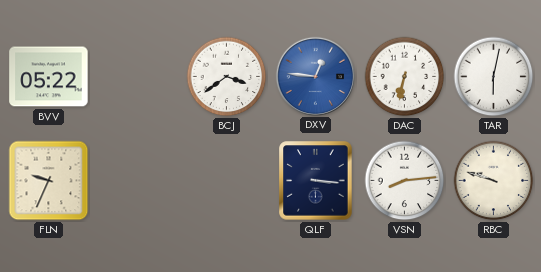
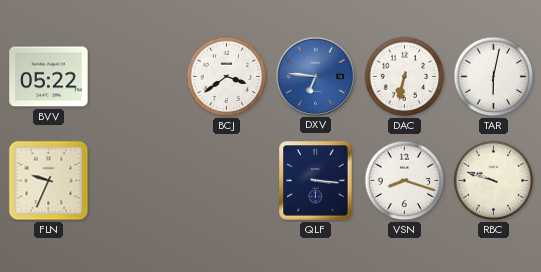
DXV: 12:46 -> 6:46
VSN: 8:14 -> 8:18
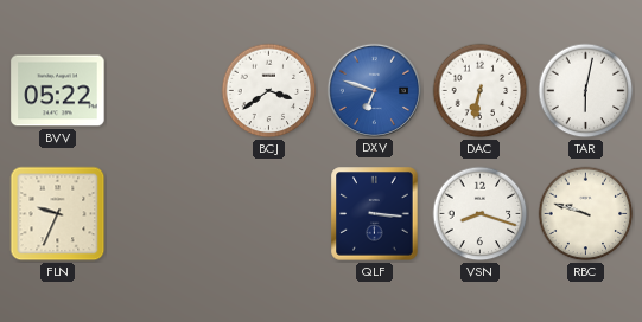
DXV: 6:46 -> 6:48
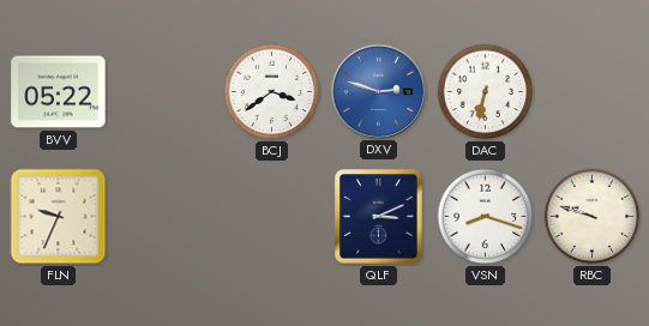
DXV: 6:48 -> 2:48
TAR: 6:02 -> none
QLF: 3:16 -> 3:11
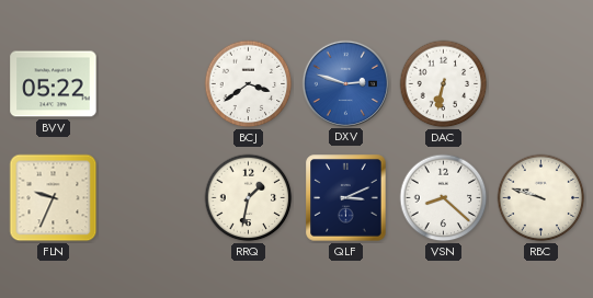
RRQ: none -> 1:32
VSN: 8:18 -> 8:22
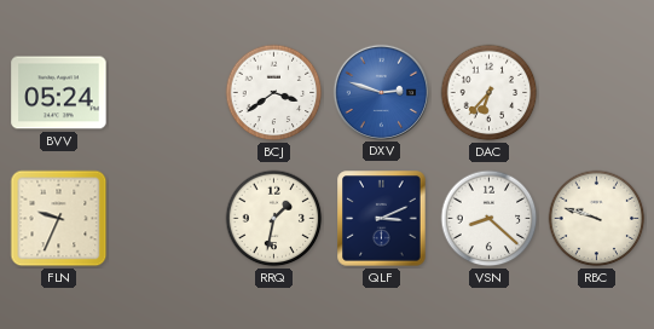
BVV: 05:22 -> 05:24
DAC: 6:32 -> 6:37
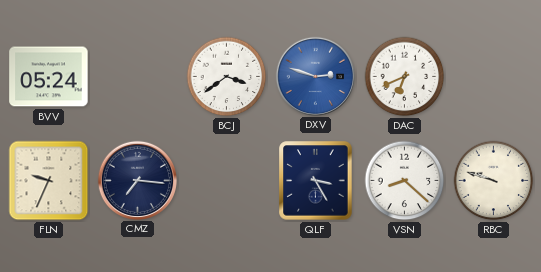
DAC: 6:37 -> 6:41
CMZ: none -> 7:16
RRQ: 1:32 -> none
QLF: 3:11 -> 3:25
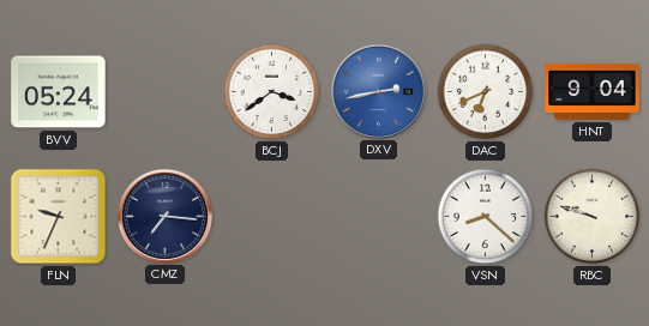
DXV: 2:48 -> 2:43
HNT: none -> 9:04
QLF: 3:25 -> none
